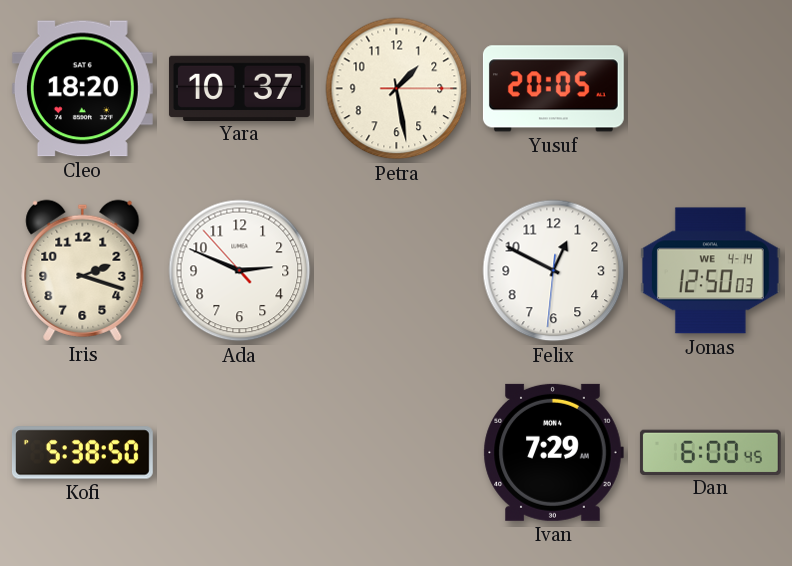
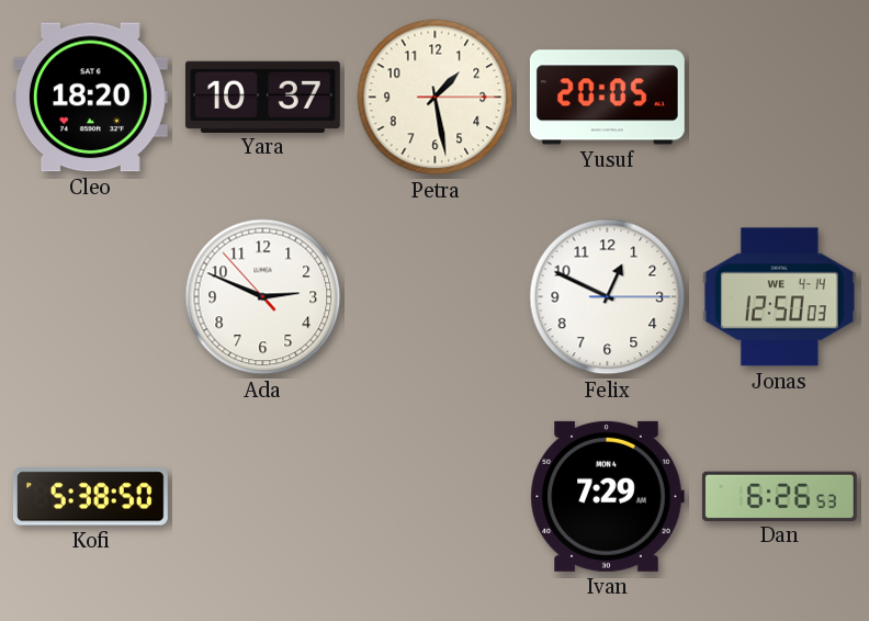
Iris: 2:18 -> none
Felix: 12:49:31 -> 12:49:15
Dan: 6:00 -> 6:26
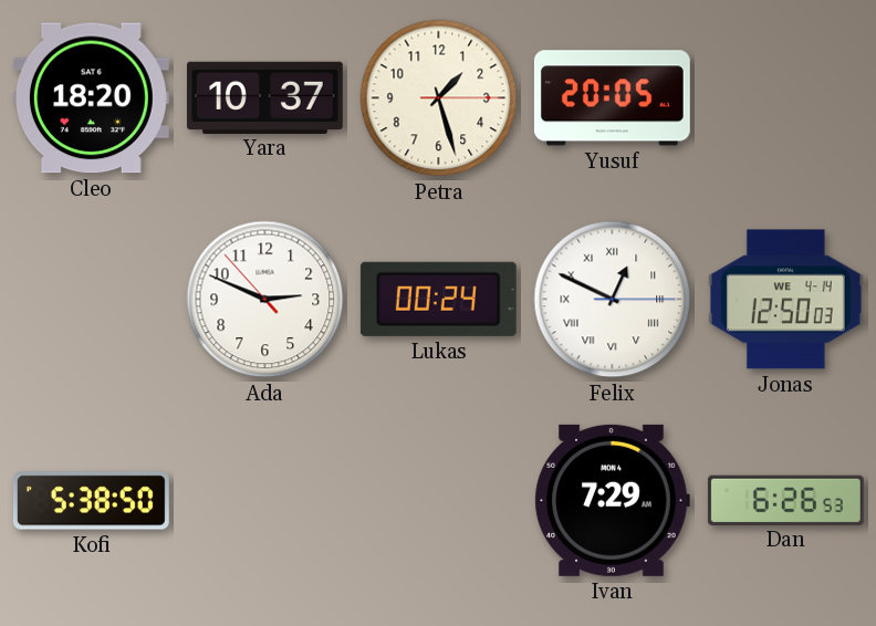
Petra: 1:28 -> 1:27
Lukas: none -> 00:24
Felix numerals: Arabic -> Roman
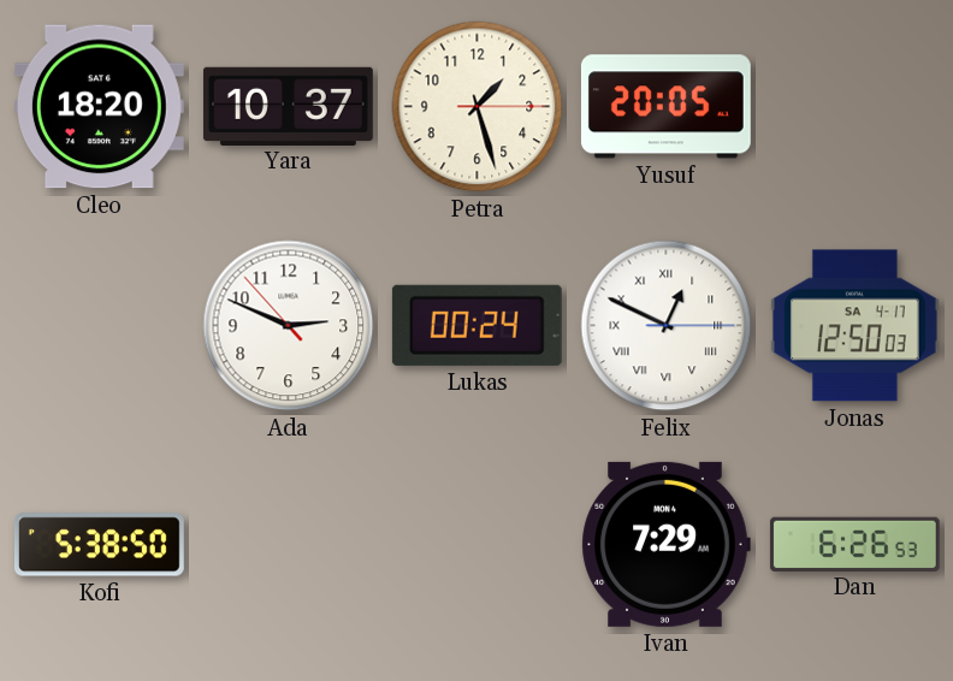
Jonas date: WE 4-14 -> SA 4-17
